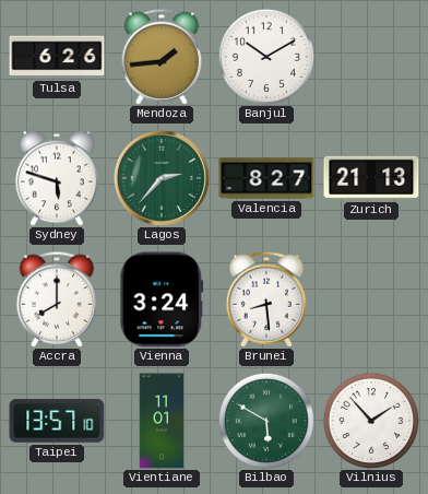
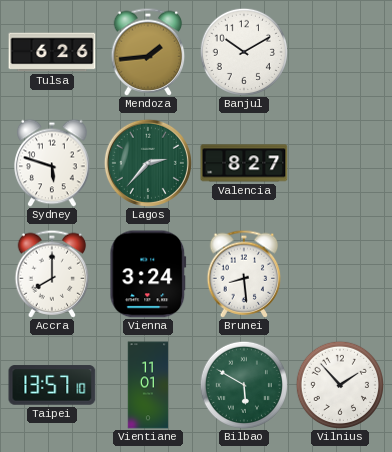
Zurich: 21:13 -> none
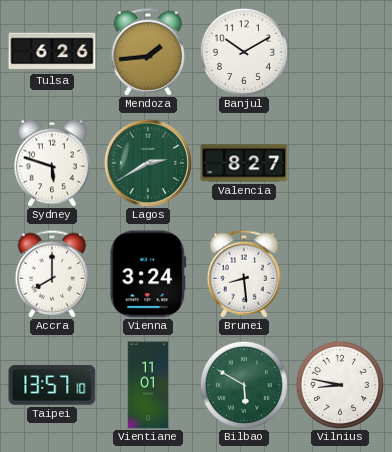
Lagos: 2:37 -> 2:40
Vilnius: 1:53 -> 8:47
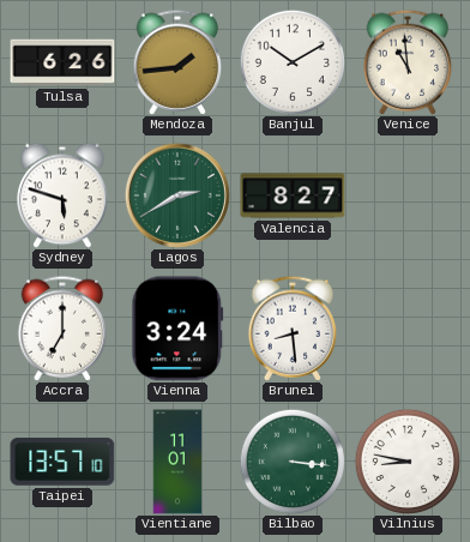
Venice: none -> 10:59
Accra: 8:00 -> 7:00
Bilbao: 5:50 -> 3:16
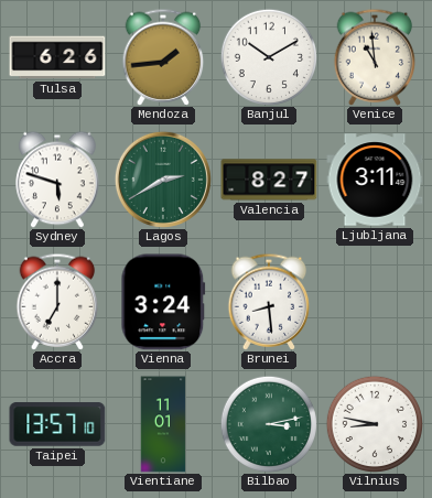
Ljubljana: none -> 3:11
Bilbao: 3:16 -> 3:13
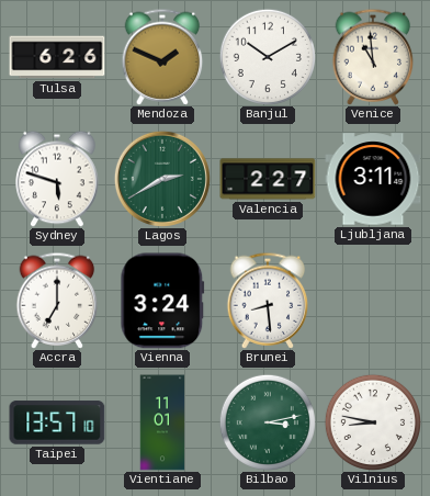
Mendoza: 1:44 -> 1:49
Valencia: 8:27 -> 2:27
